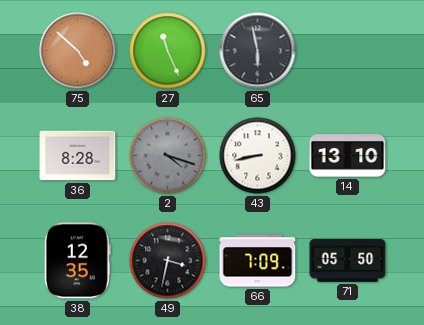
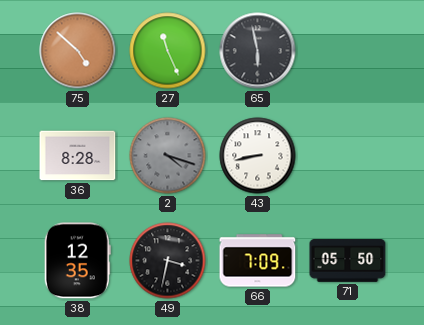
14: 13:10 -> none
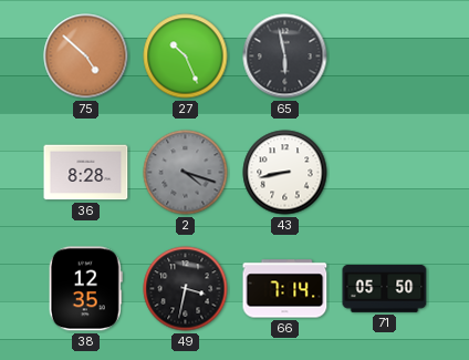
27: 11:26 -> 10:26
66: 7:09 -> 7:14
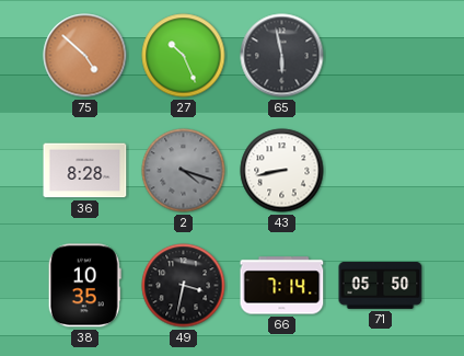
38: 12:35 -> 10:35
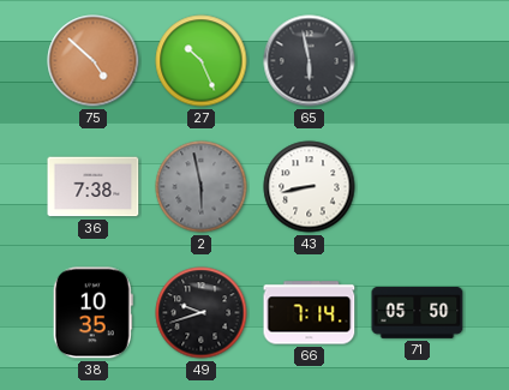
36: 8:28 -> 7:38
2: 4:18 -> 5:58
49: 3:32 -> 9:42
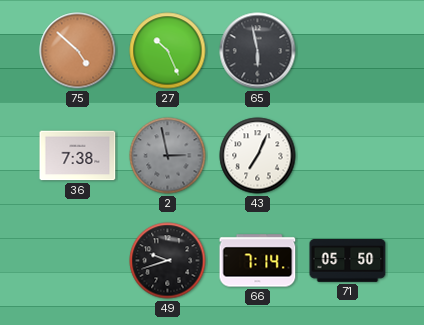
2: 5:58 -> 2:58
43: 8:43 -> 7:04
38: 10:35 -> none
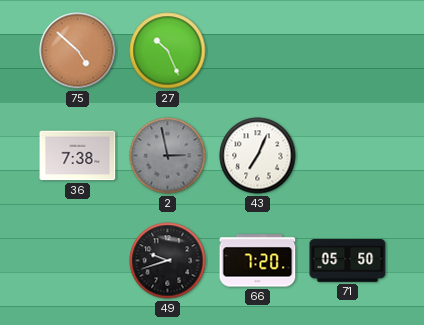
65: 5:58 -> none
66: 7:14 -> 7:20
